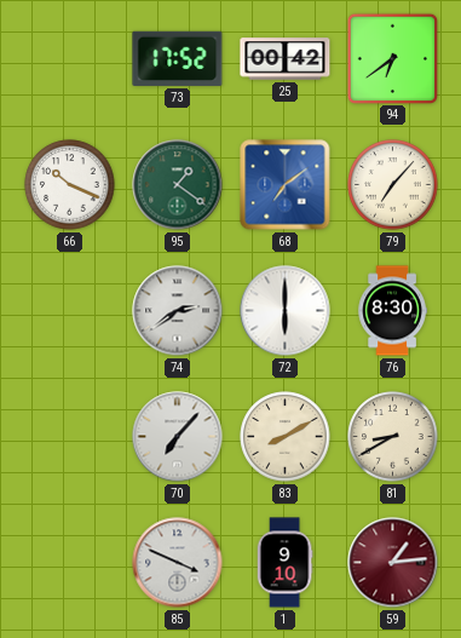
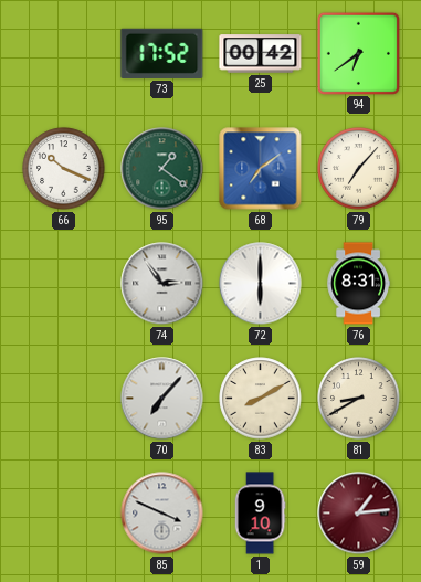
74: 2:39 -> 2:54
76: 8:30 -> 8:31
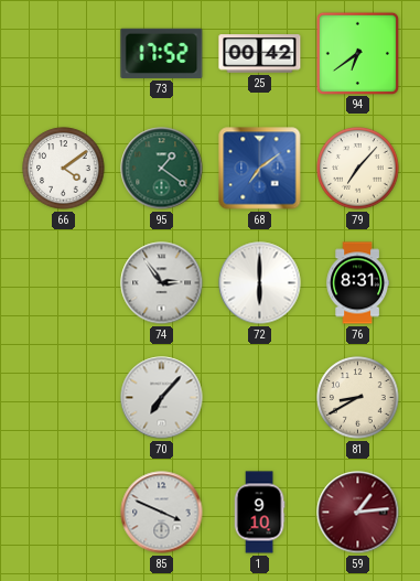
66: 10:19 -> 4:09
83: 8:10 -> none
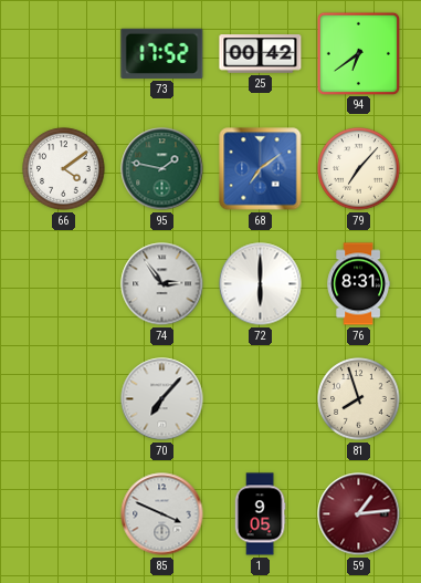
95: 1:21 -> 1:47
81: 8:40 -> 7:57
1: 9:10 -> 9:05
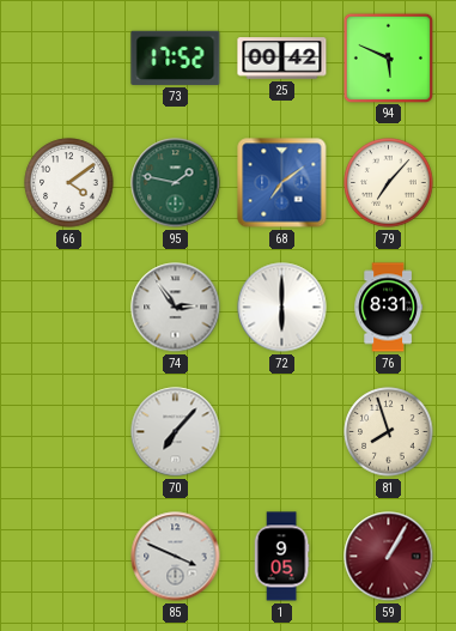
94: 6:39 -> 5:49
59: 1:14 -> 1:05
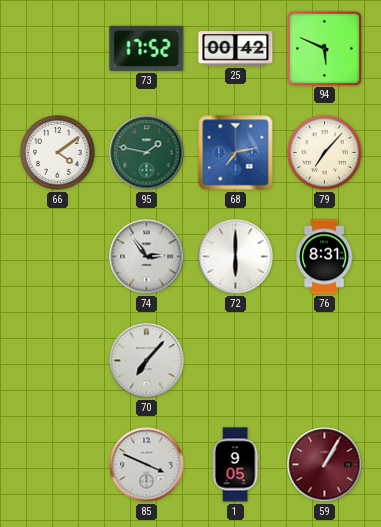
68: 7:09 -> 7:13
81: 7:57 -> none
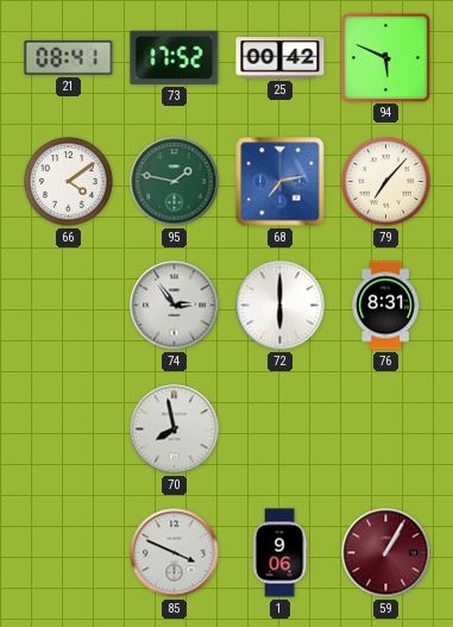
21: none -> 08:41
70: 7:07 -> 7:58
1: 9:05 -> 9:06
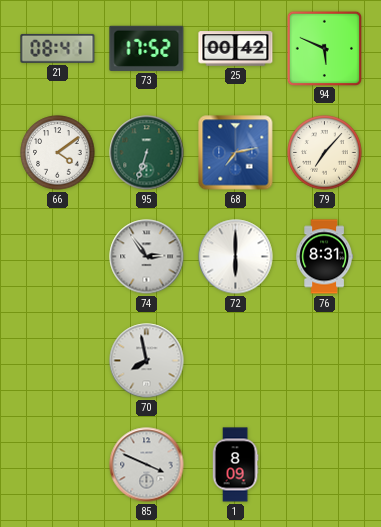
95: 1:47 -> 6:33
1: 9:06 -> 8:09
59: 1:05 -> none
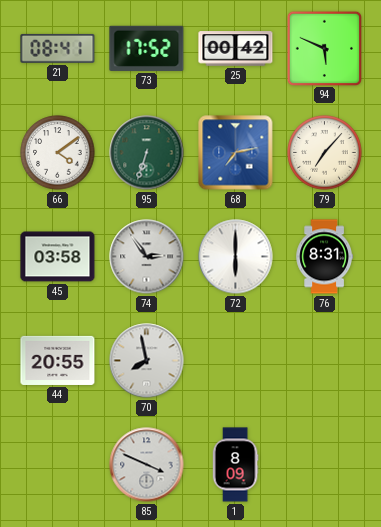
45: none -> 03:58
44: none -> 20:55
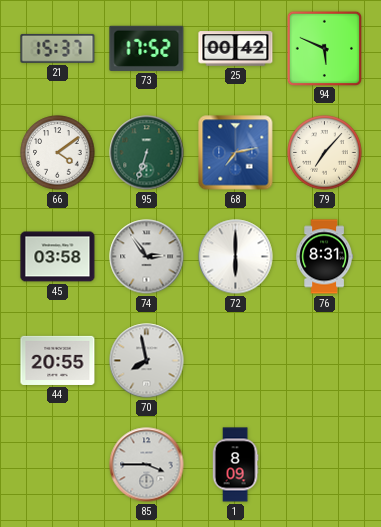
21: 08:41 -> 15:37
85: 3:49 -> 3:45
